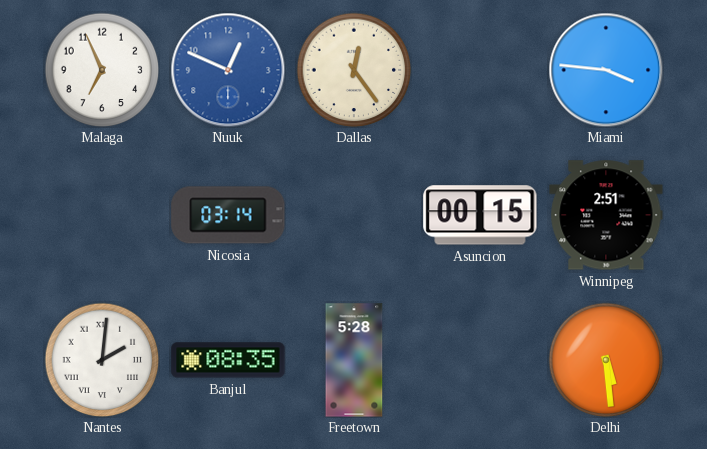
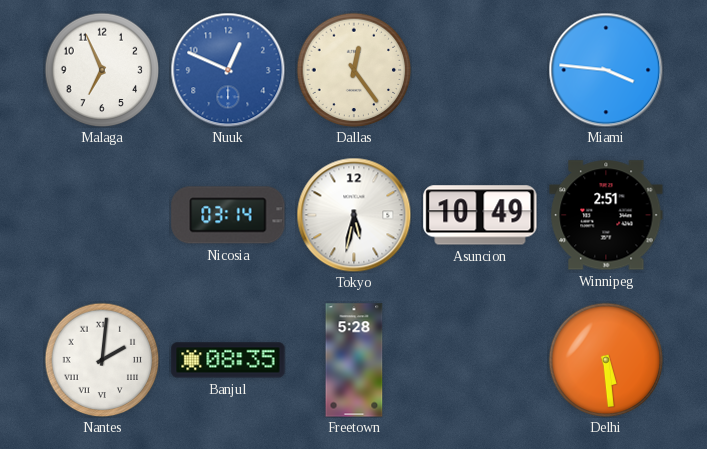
Tokyo: none -> 5:32
Asuncion: 00:15 -> 10:49
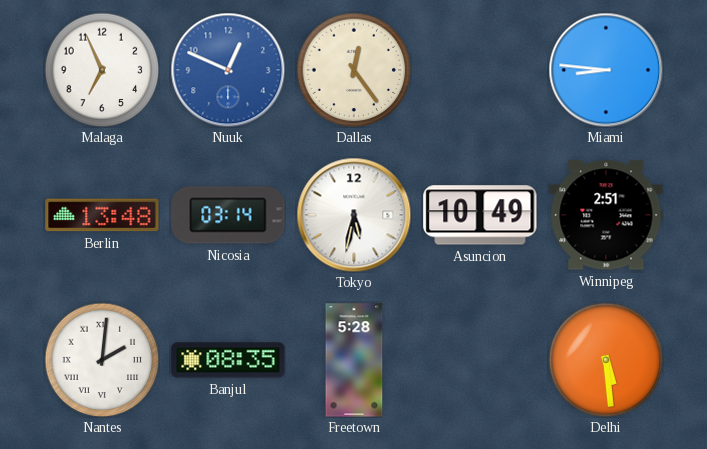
Miami: 3:46 -> 8:46
Berlin: none -> 13:48
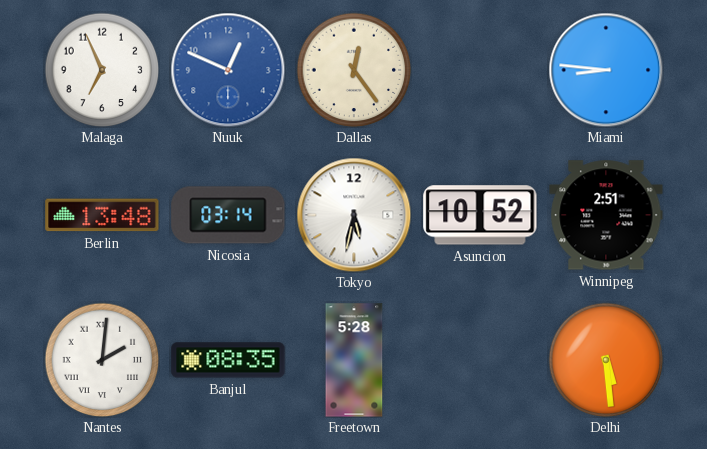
Asuncion: 10:49 -> 10:52
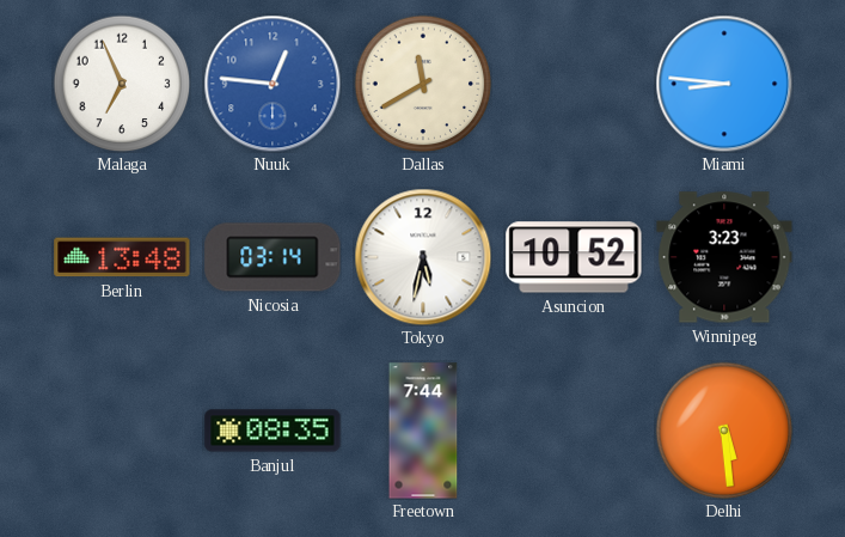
Nuuk: 12:49 -> 12:46
Dallas: 12:24 -> 11:40
Winnipeg: 2:51 -> 3:23
Nantes: 2:01 -> none
Freetown: 5:28 -> 7:44
